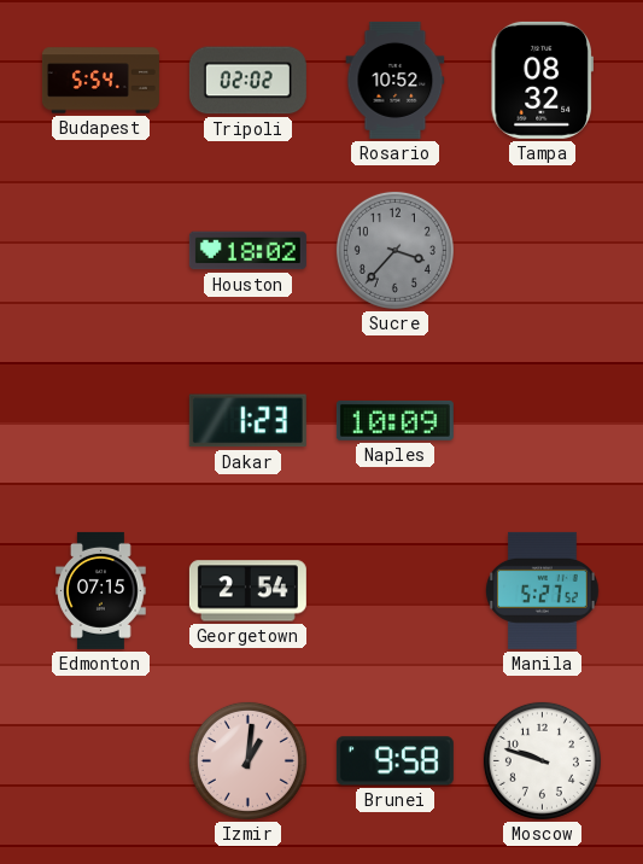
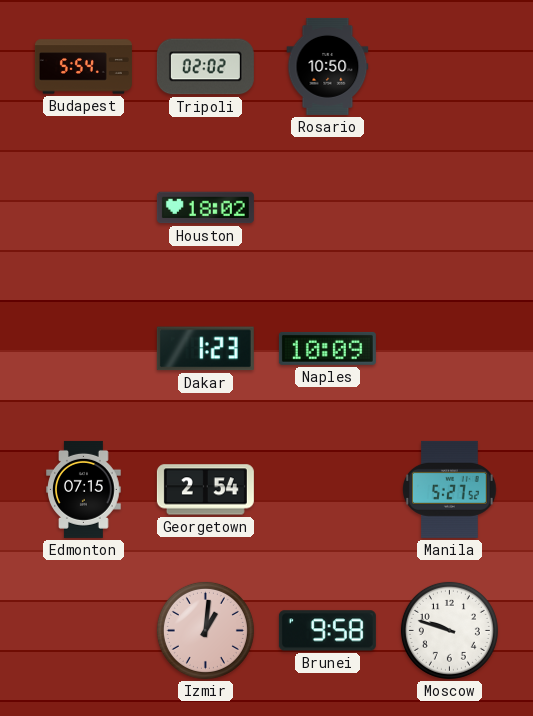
Rosario: 10:52 -> 10:50
Tampa: 08:32 -> none
Sucre: 3:37 -> none
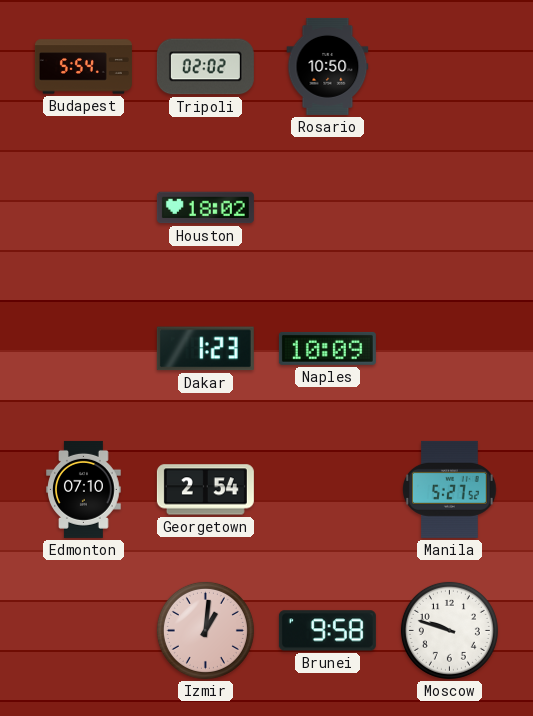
Edmonton: 07:15 -> 07:10
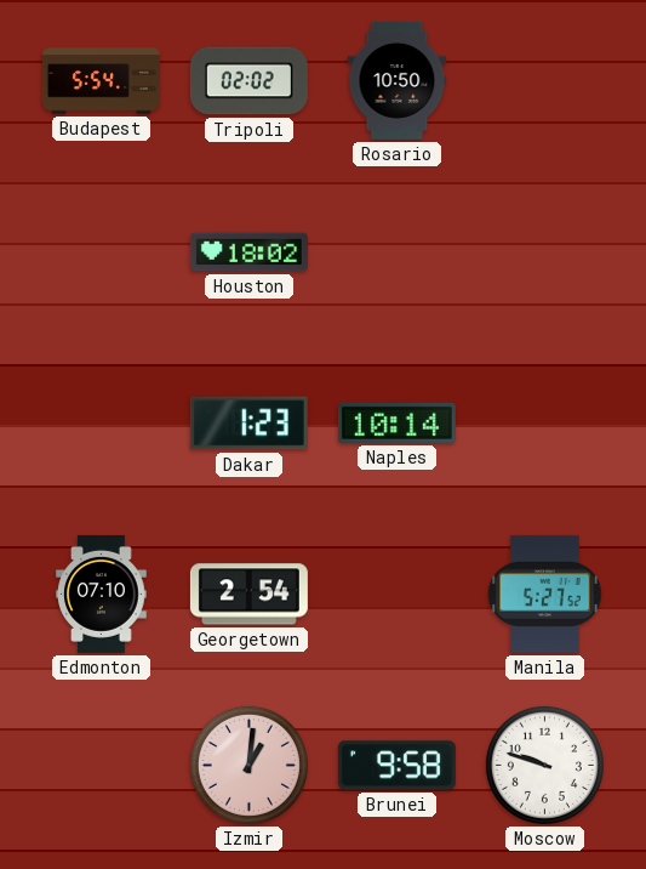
Naples: 10:09 -> 10:14
